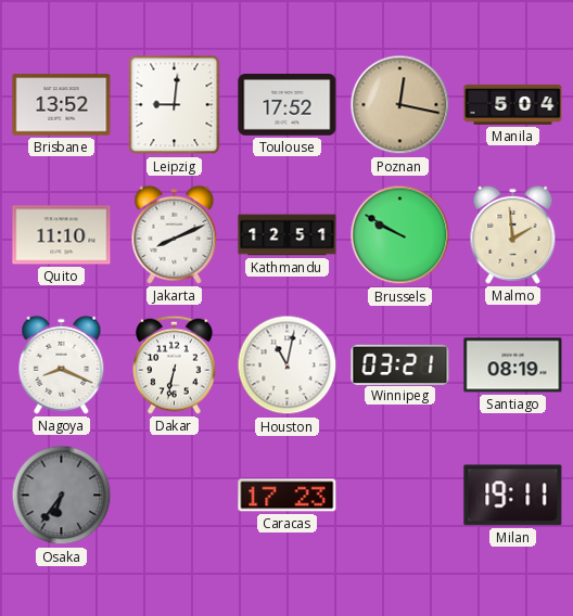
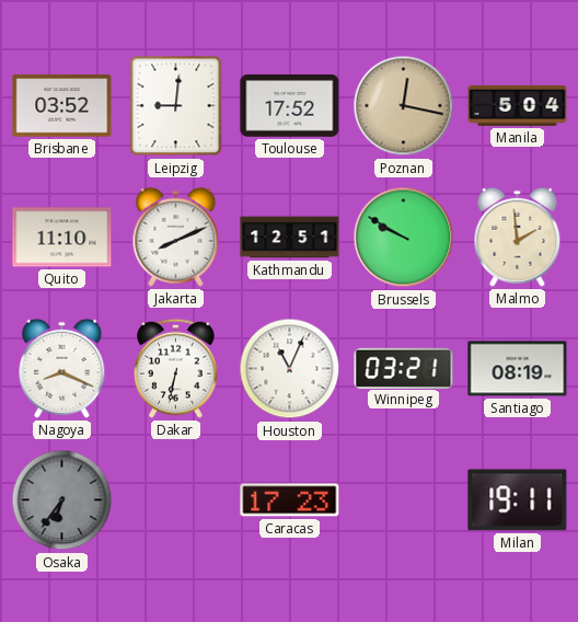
Brisbane: 13:52 -> 03:52
Houston: 11:02 -> 11:04
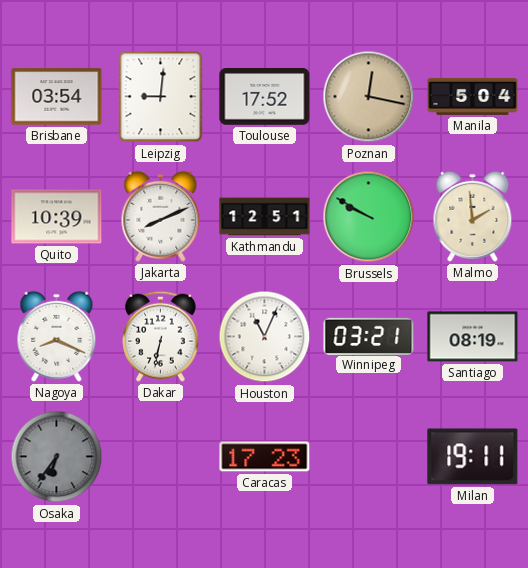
Brisbane: 03:52 -> 03:54
Quito: 11:10 -> 10:39
